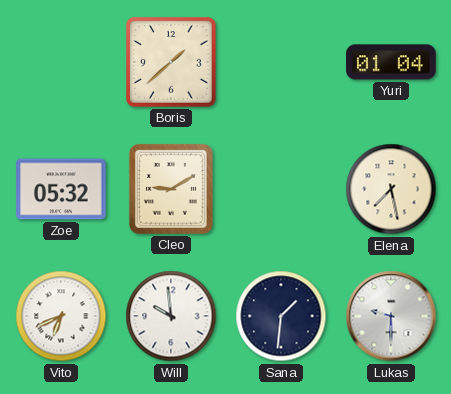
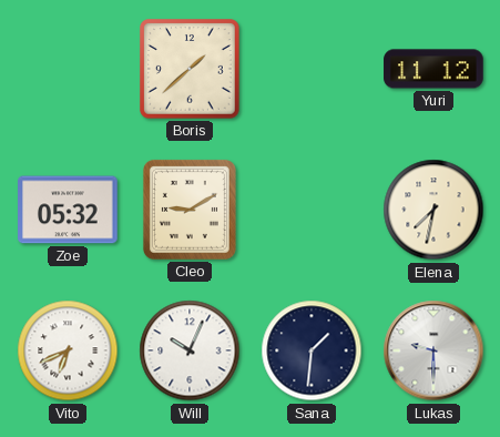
Yuri: 01:04 -> 11:12
Elena: 7:28 -> 7:32
Will: 9:59 -> 10:04
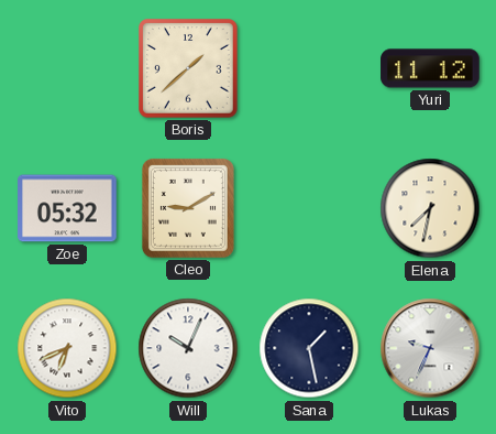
Sana: 1:31 -> 1:28
Lukas: 9:30 -> 9:34
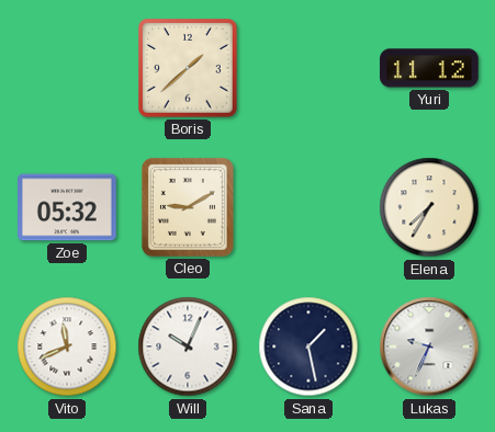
Elena: 7:32 -> 7:35
Vito: 6:41 -> 11:41
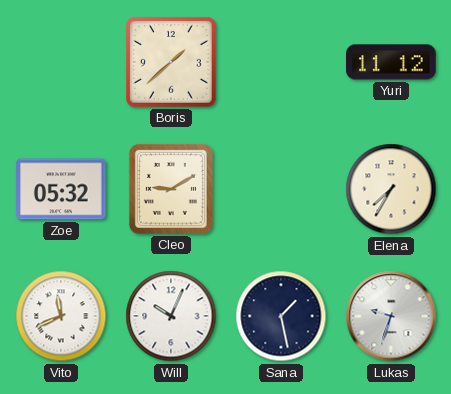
Lukas: 9:34 -> 9:33
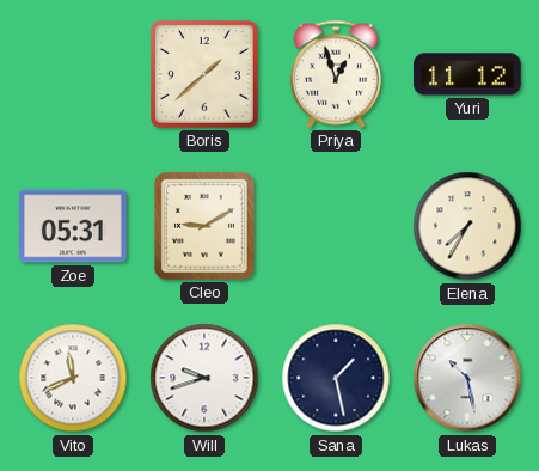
Priya: none -> 12:57
Zoe: 05:32 -> 05:31
Will: 10:04 -> 9:42
Lukas: 9:33 -> 10:28
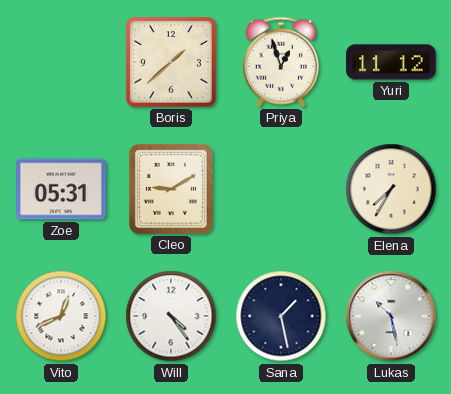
Vito: 11:41 -> 12:41
Will: 9:42 -> 4:24
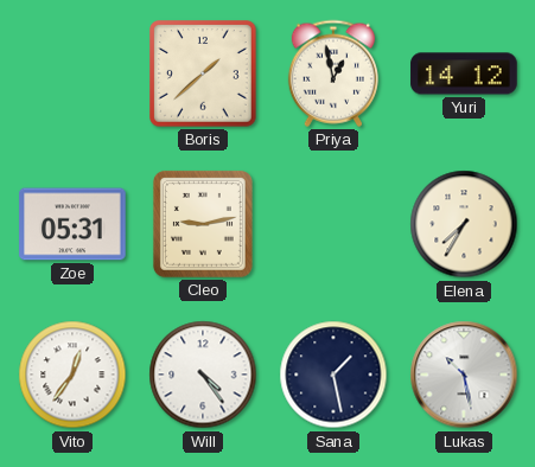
Priya: 12:57 -> 12:58
Yuri: 11:12 -> 14:12
Cleo: 9:10 -> 9:13
Vito: 12:41 -> 12:36
